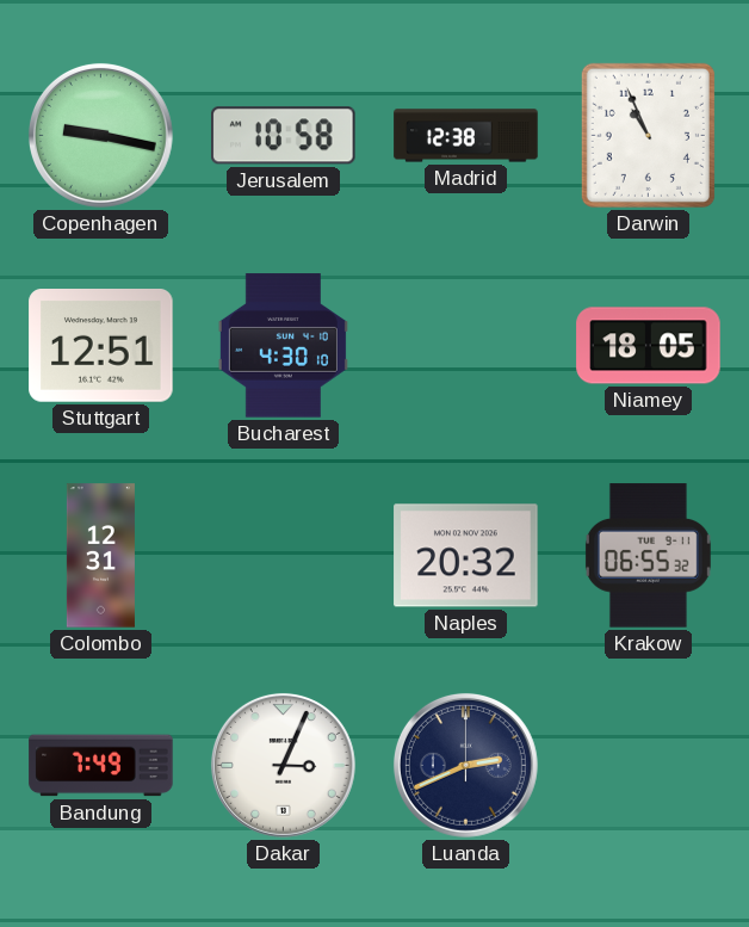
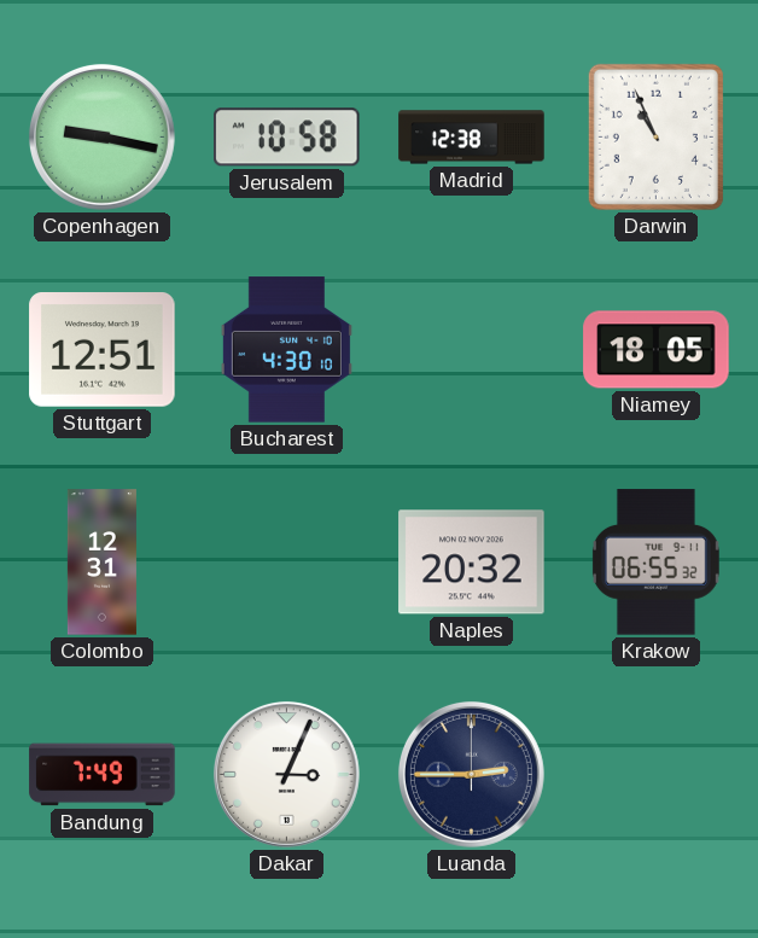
Luanda: 2:41 -> 2:45
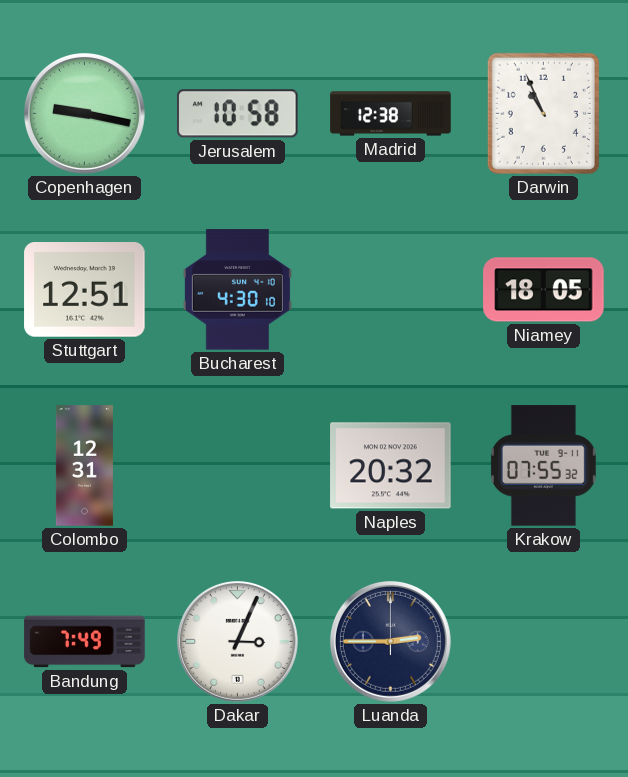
Krakow: 06:55 -> 07:55
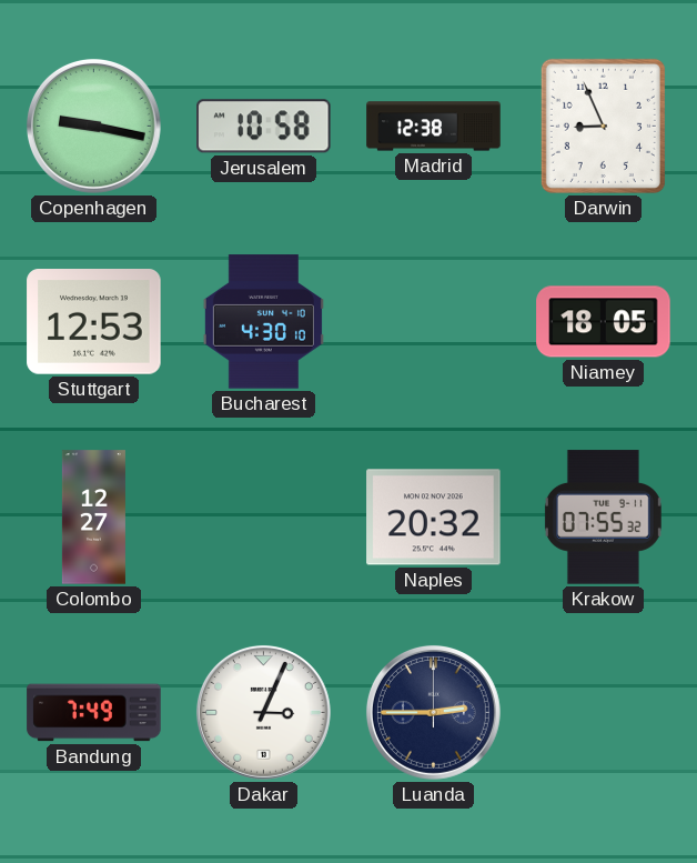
Darwin: 10:56 -> 8:56
Stuttgart: 12:51 -> 12:53
Colombo: 12:31 -> 12:27
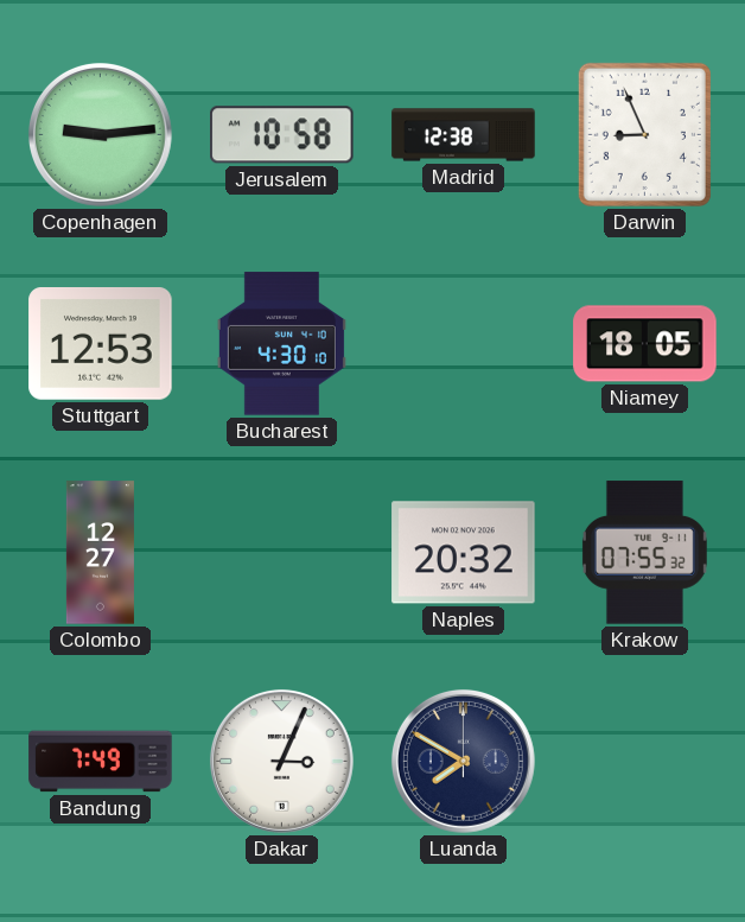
Copenhagen: 9:17 -> 9:14
Luanda: 2:45 -> 7:50
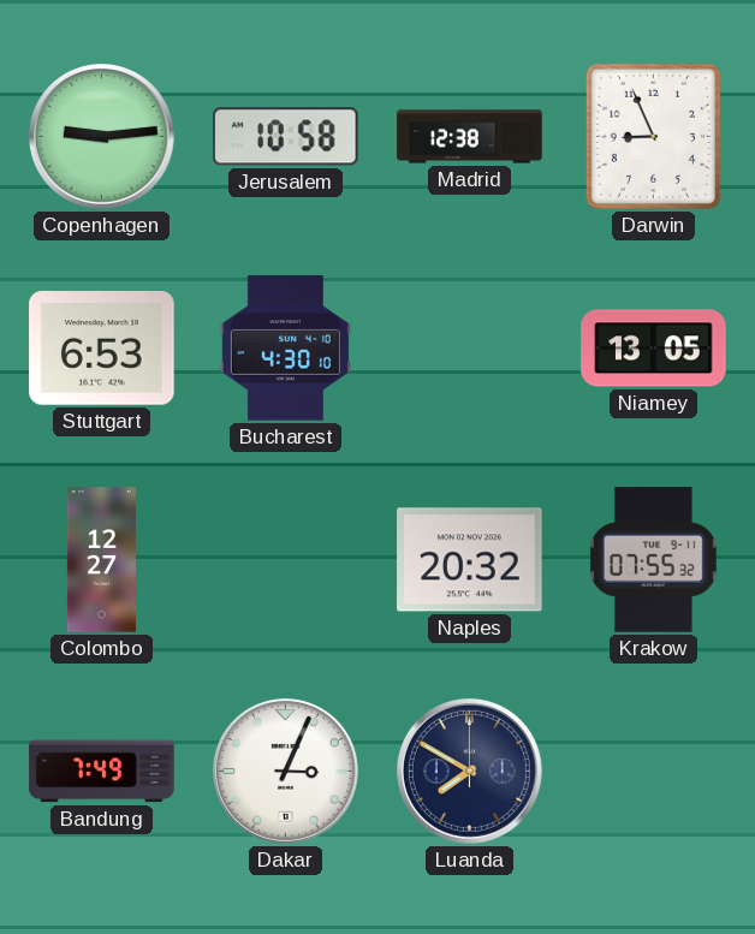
Stuttgart: 12:53 -> 6:53
Niamey: 18:05 -> 13:05
